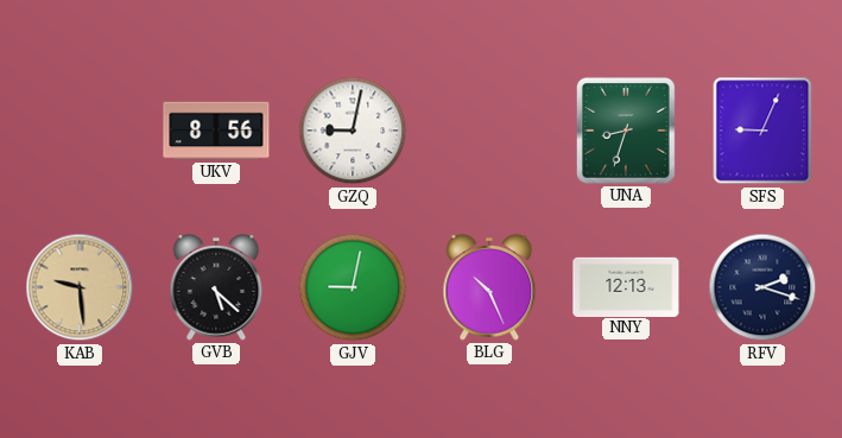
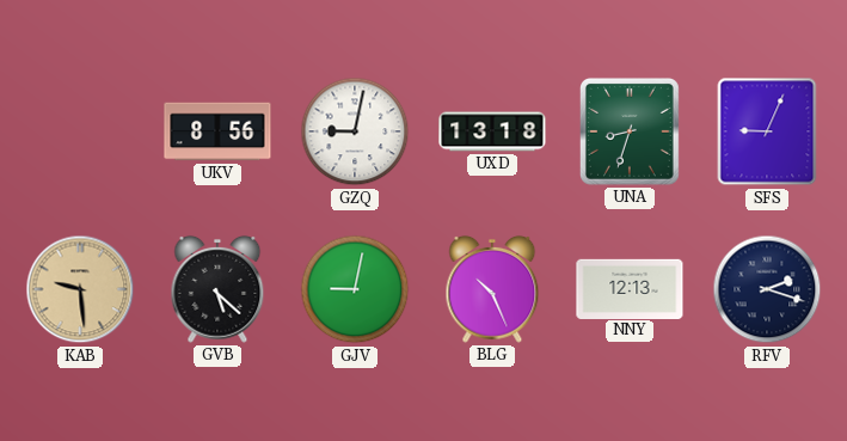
UXD: none -> 13:18
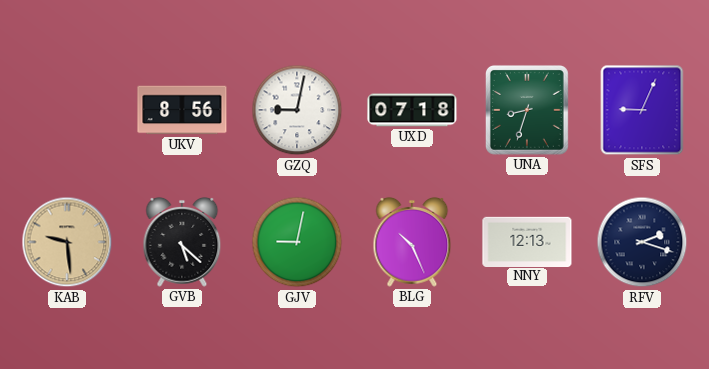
UXD: 13:18 -> 07:18
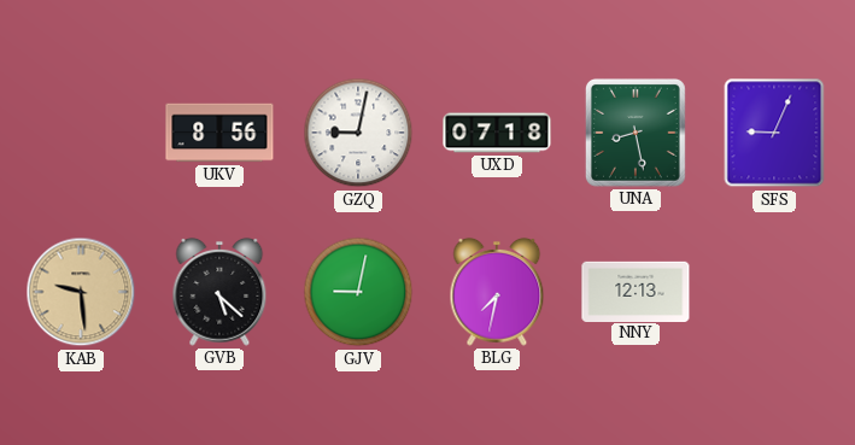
UNA: 8:33 -> 8:28
BLG: 10:26 -> 7:32
RFV: 2:18 -> none
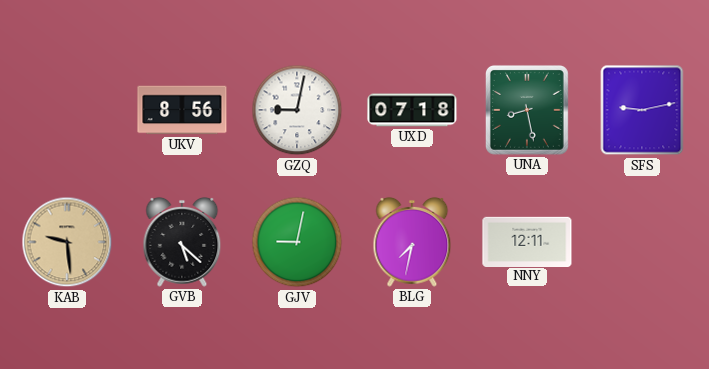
SFS: 9:04 -> 9:13
NNY: 12:13 -> 12:11
